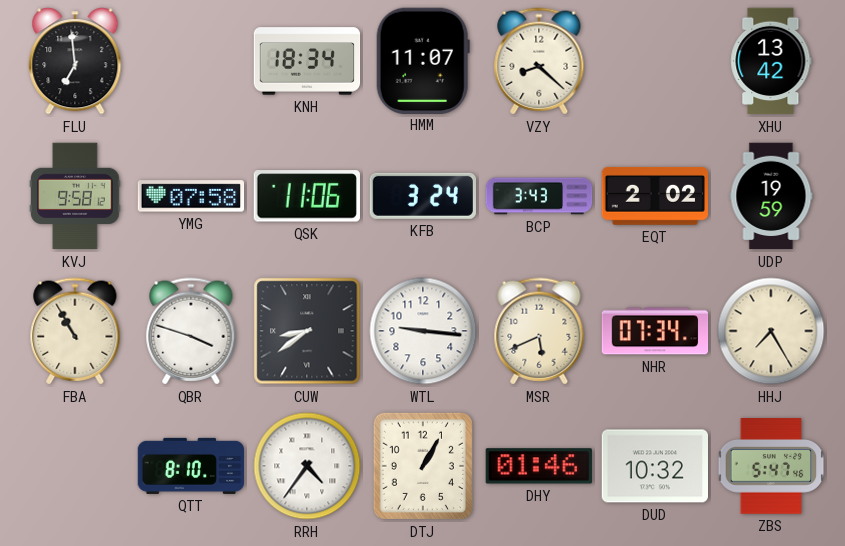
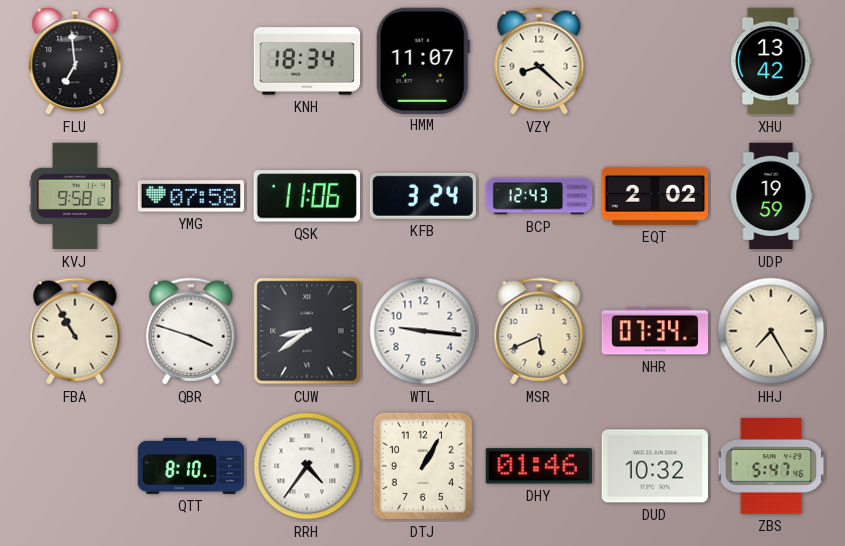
BCP: 3:43 -> 12:43
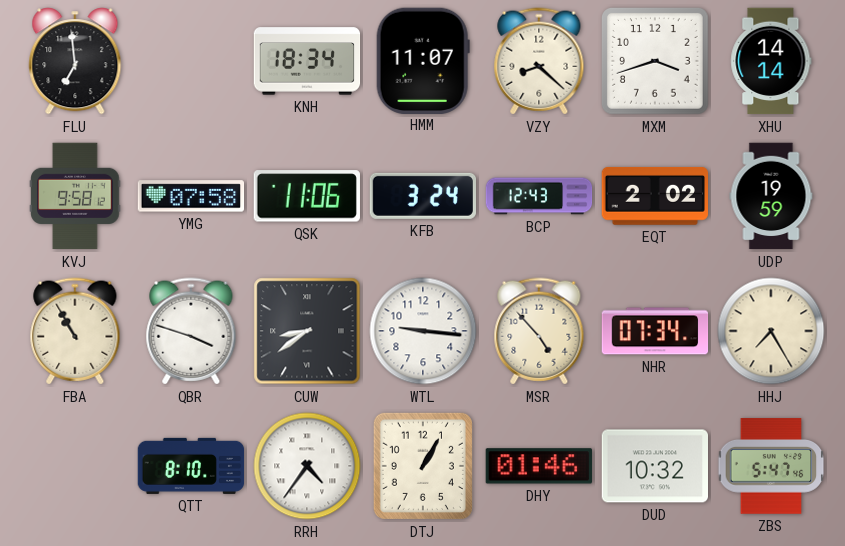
MXM: none -> 3:42
XHU: 13:42 -> 14:14
MSR: 5:41 -> 4:53
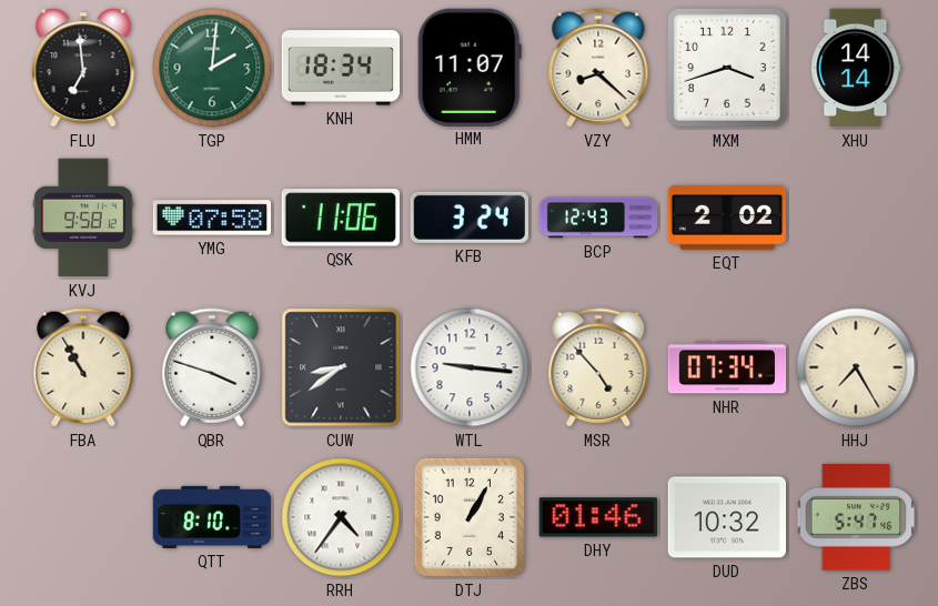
TGP: none -> 2:01
UDP: 19:59 -> none
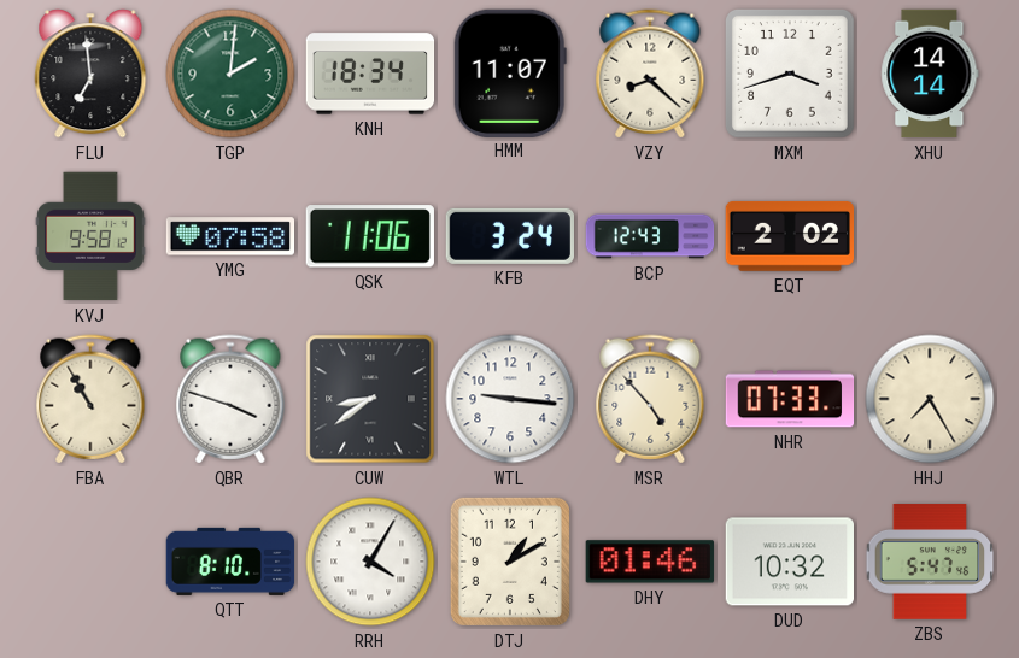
NHR: 07:34 -> 07:33
RRH: 4:36 -> 4:05
DTJ: 1:05 -> 1:10
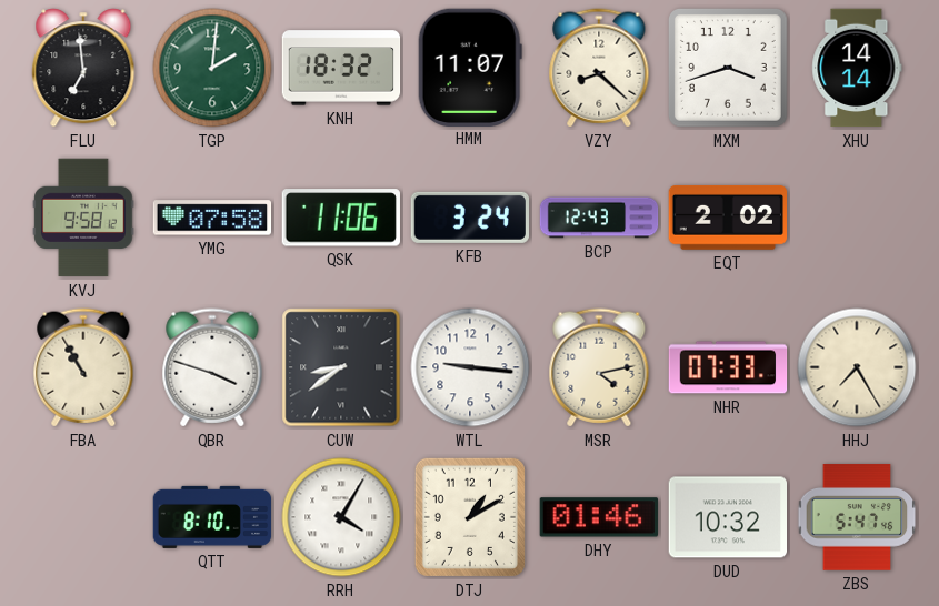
KNH: 18:34 -> 18:32
MSR: 4:53 -> 4:13
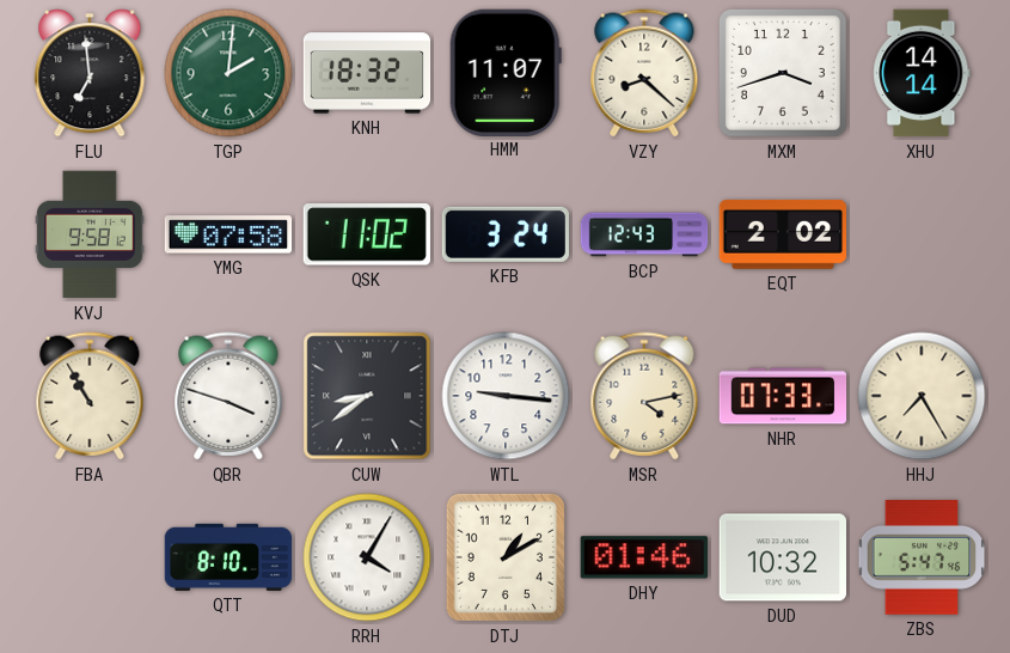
QSK: 11:06 -> 11:02
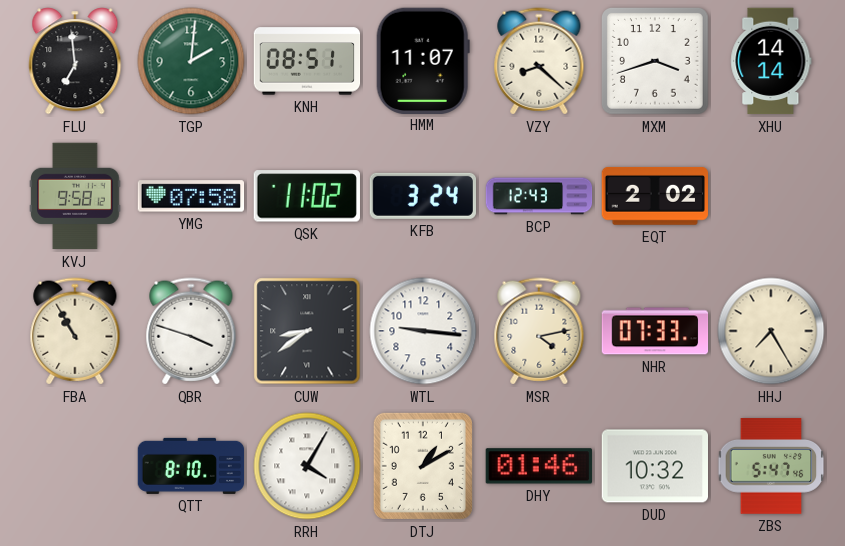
KNH: 18:32 -> 08:51
